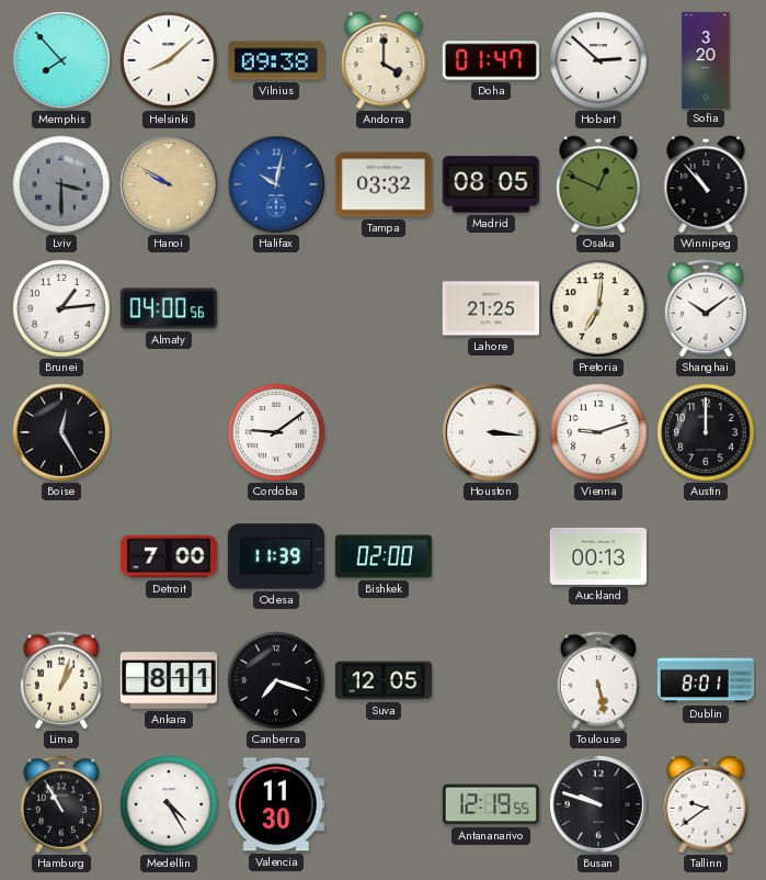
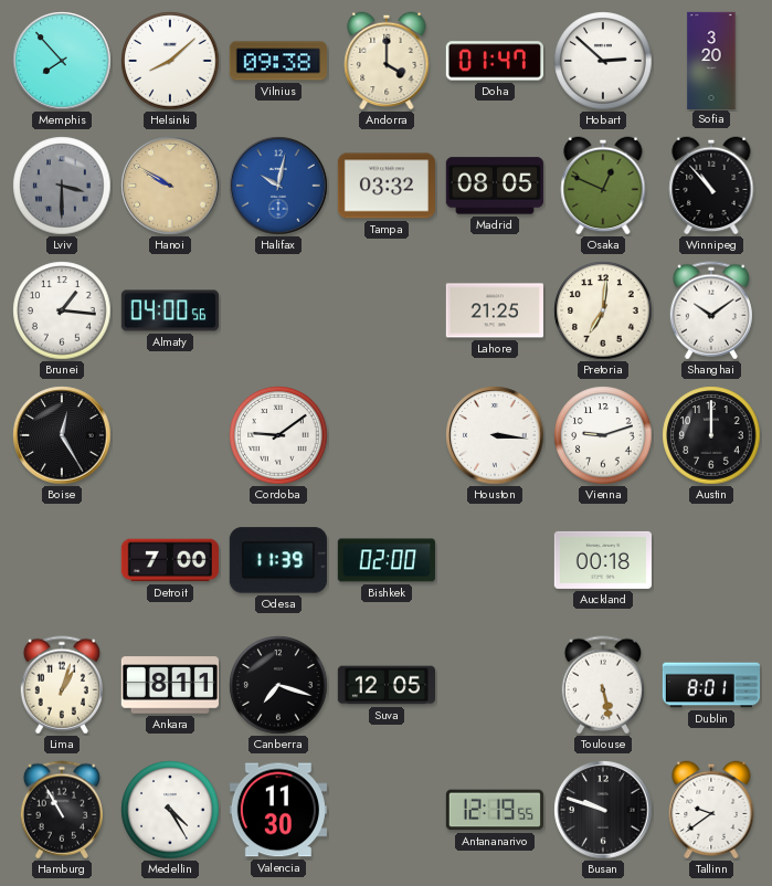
Brunei: 1:14 -> 1:16
Auckland: 00:13 -> 00:18
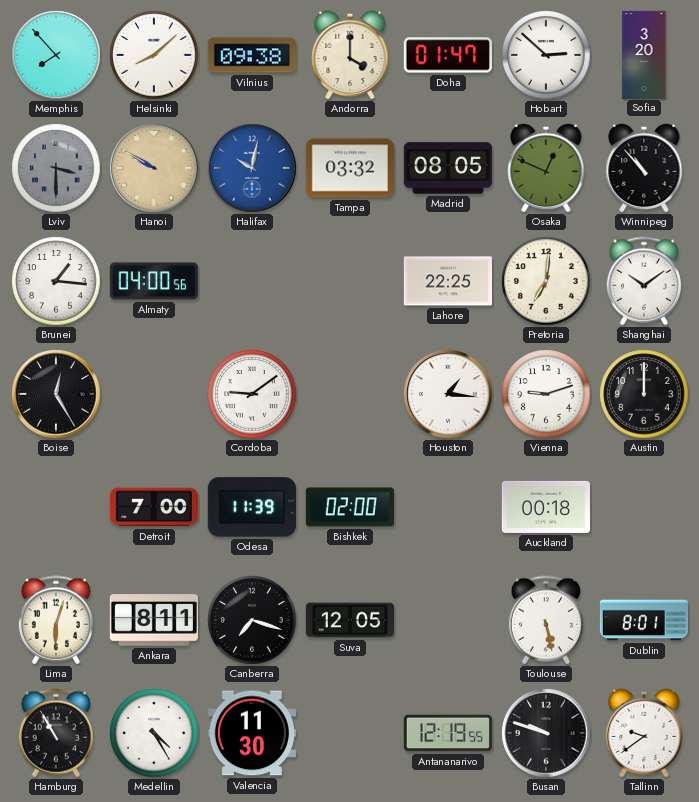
Lahore: 21:25 -> 22:25
Houston: 3:16 -> 1:16
Lima: 1:03 -> 6:03
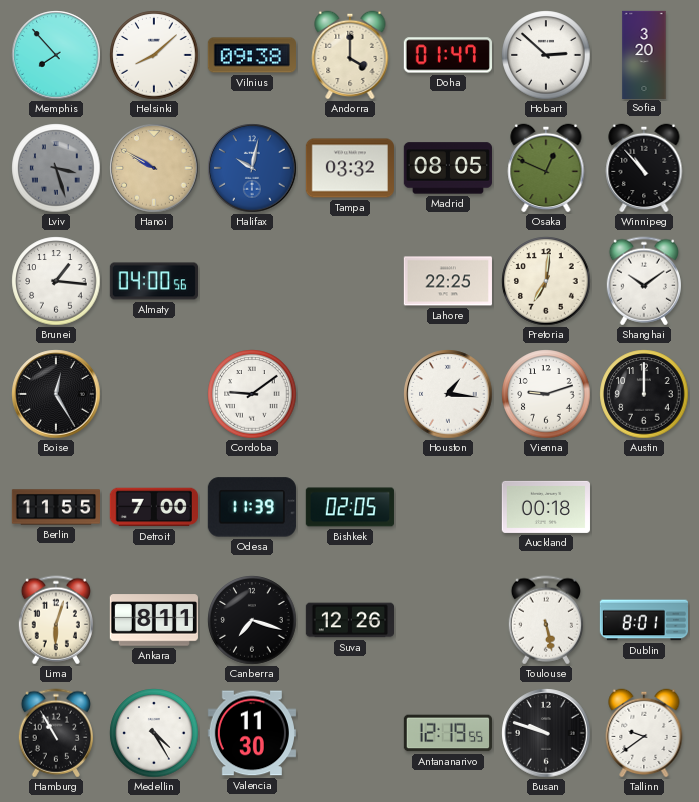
Lviv: 3:30 -> 3:27
Berlin: none -> 11:55
Bishkek: 02:00 -> 02:05
Suva: 12:05 -> 12:26
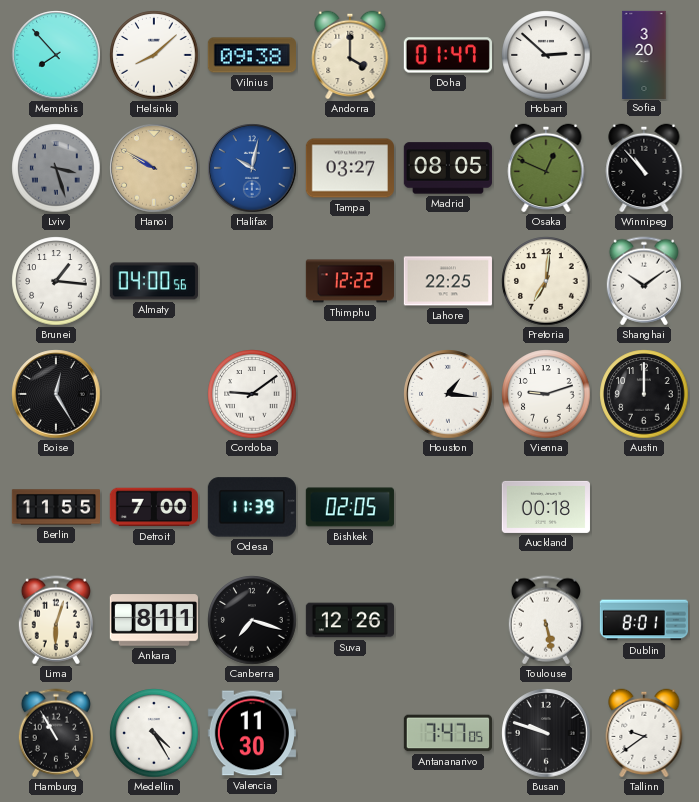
Tampa: 03:32 -> 03:27
Thimphu: none -> 12:22
Antananarivo: 12:19 -> 7:47
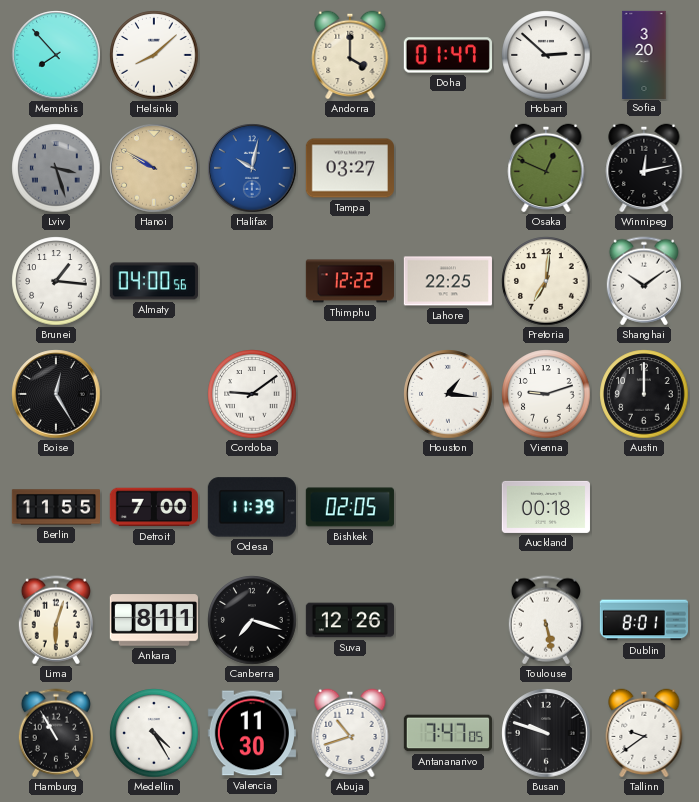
Vilnius: 09:38 -> none
Madrid: 08:05 -> none
Winnipeg: 10:53 -> 12:13
Abuja: none -> 10:42
